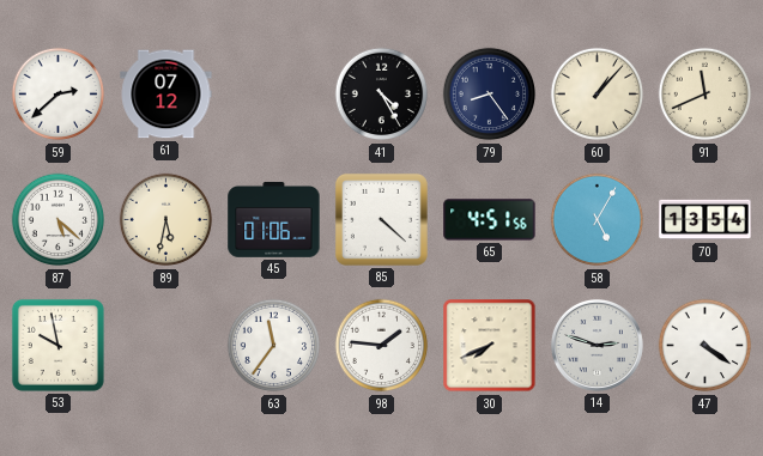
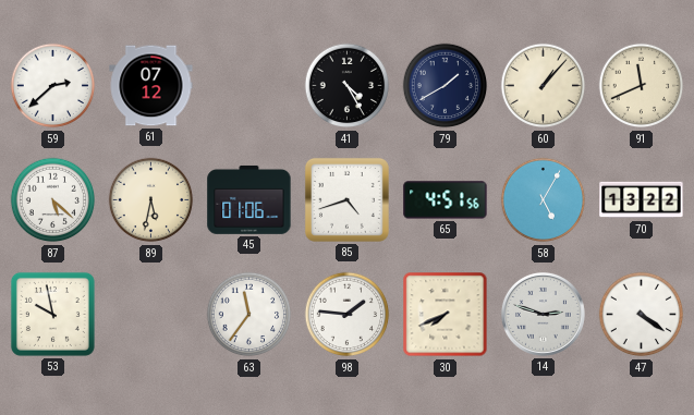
79: 8:24 -> 1:40
85: 4:22 -> 4:42
70: 13:54 -> 13:22
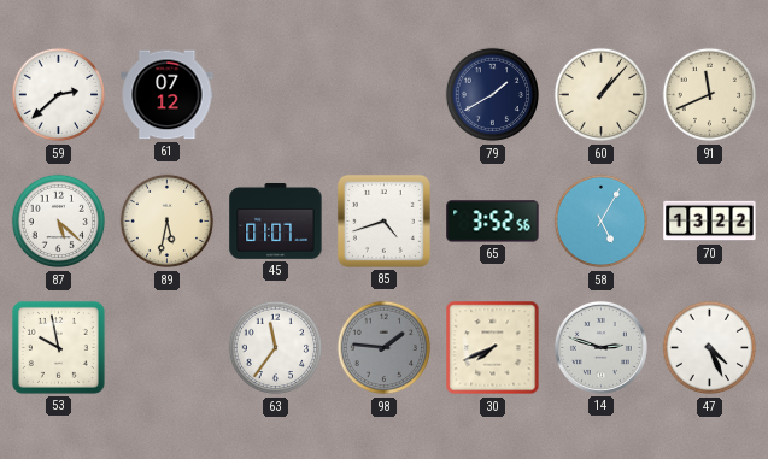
41: 4:25 -> none
45: 01:06 -> 01:07
65: 4:51 -> 3:52
98 dial: white -> grey
47: 4:21 -> 4:26
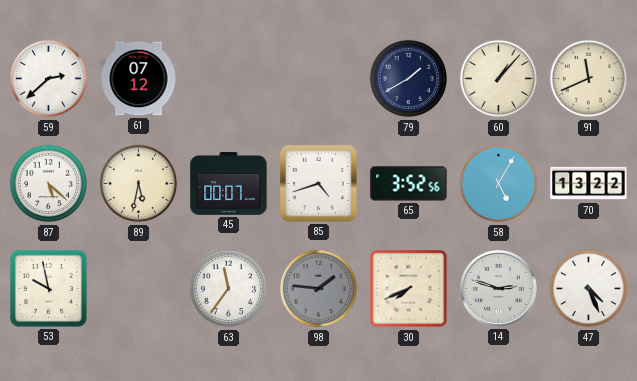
45: 01:07 -> 00:07
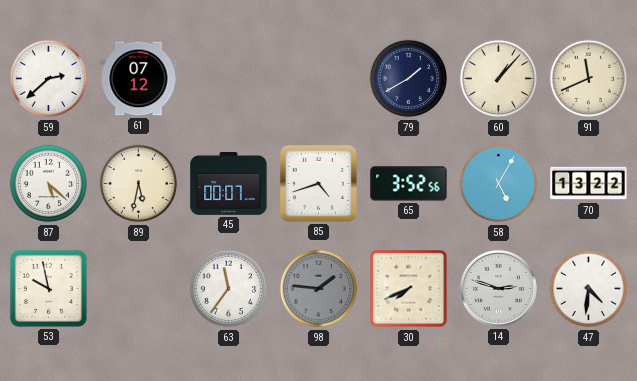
47: 4:26 -> 4:31
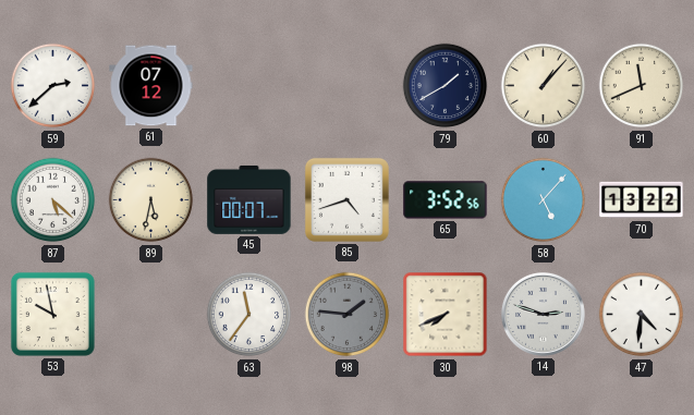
58: 5:05 -> 5:07
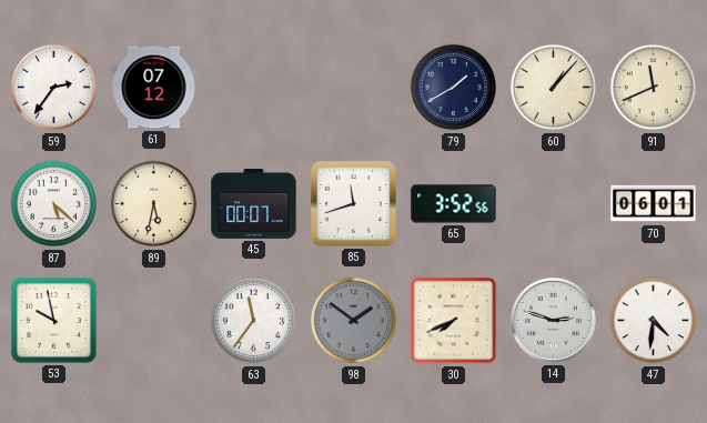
59: 2:38 -> 2:36
85: 4:42 -> 11:42
58: 5:07 -> none
70: 13:22 -> 06:01
98: 1:46 -> 1:51
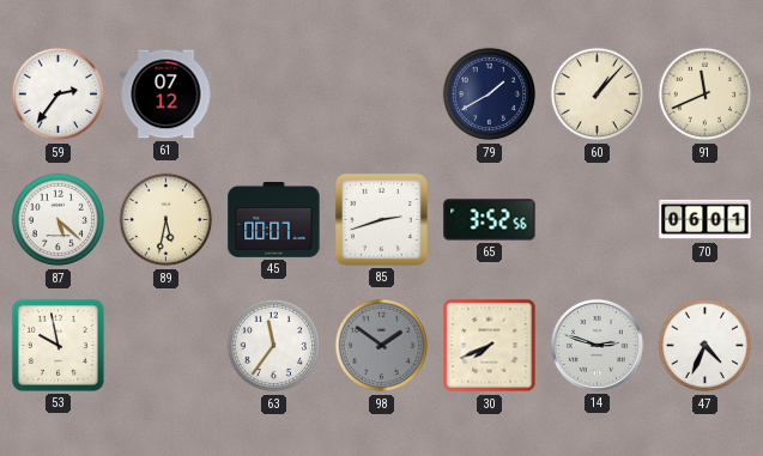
85: 11:42 -> 2:42
47: 4:31 -> 4:34
